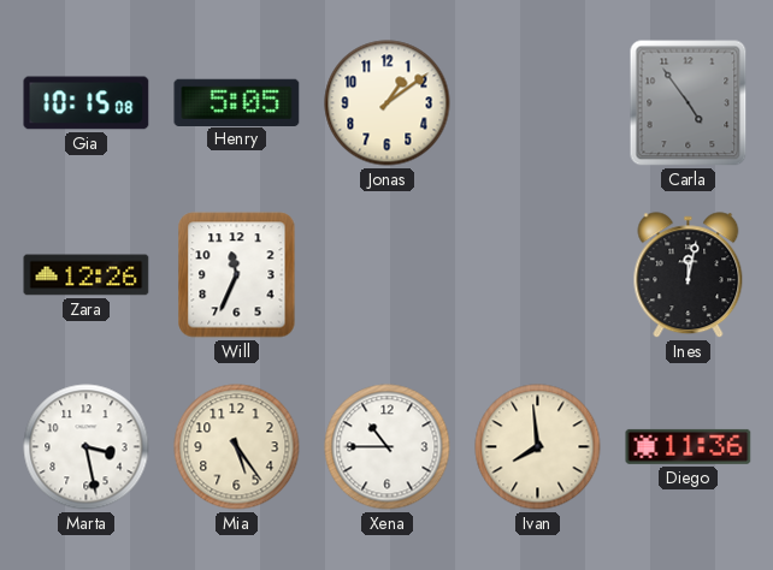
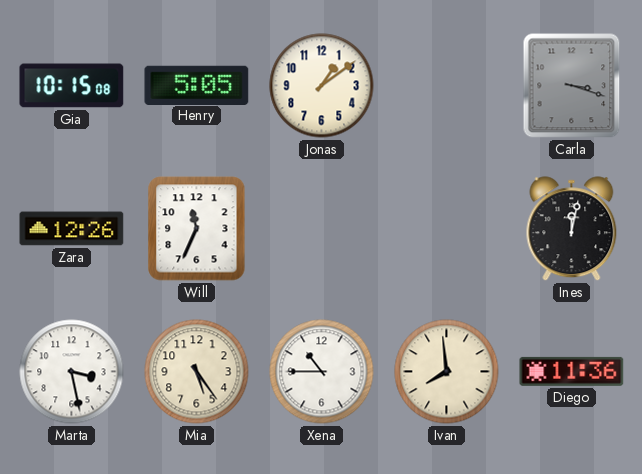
Carla: 4:54 -> 3:18
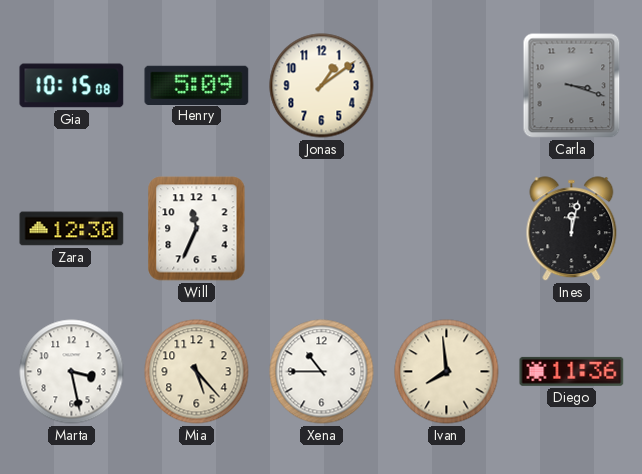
Henry: 5:05 -> 5:09
Zara: 12:26 -> 12:30
Mia: 5:24 -> 5:23
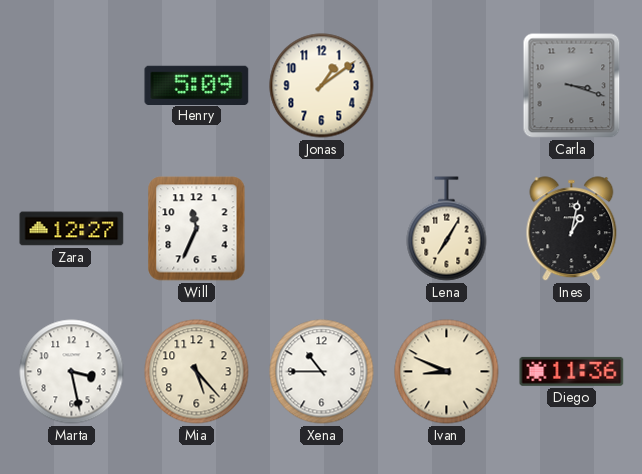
Gia: 10:15 -> none
Zara: 12:30 -> 12:27
Lena: none -> 7:05
Ines: 12:02 -> 1:02
Ivan: 7:59 -> 8:49
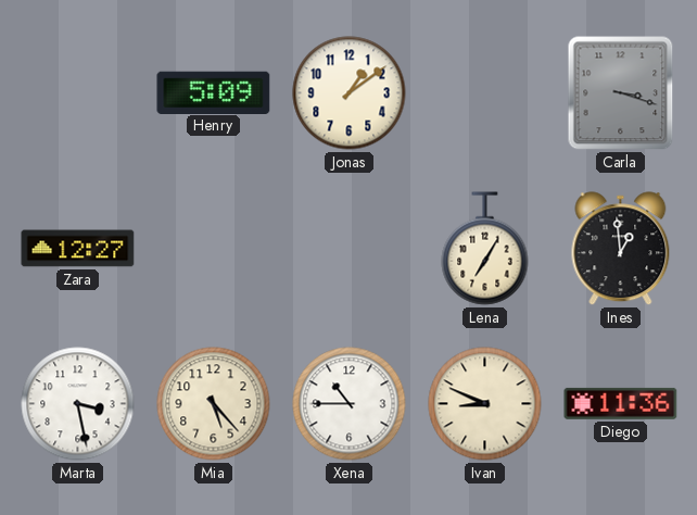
Will: 11:34 -> none
Ines: 1:02 -> 12:59
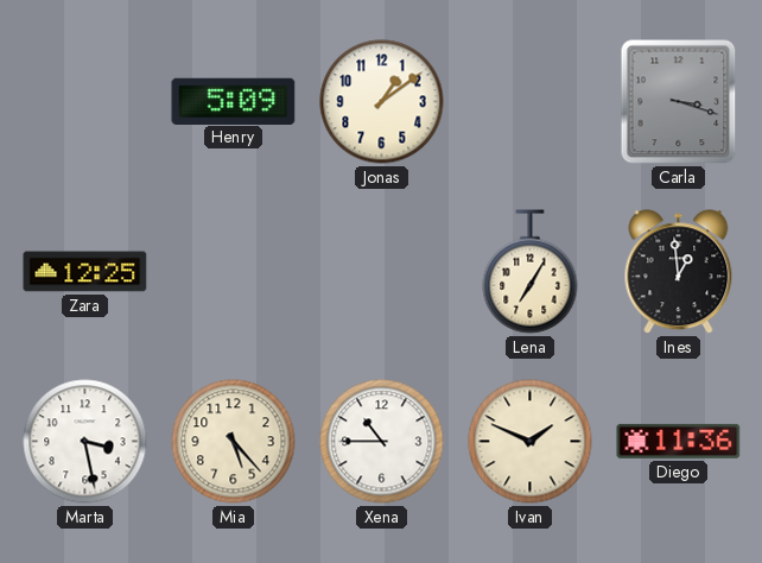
Zara: 12:27 -> 12:25
Ivan: 8:49 -> 1:49
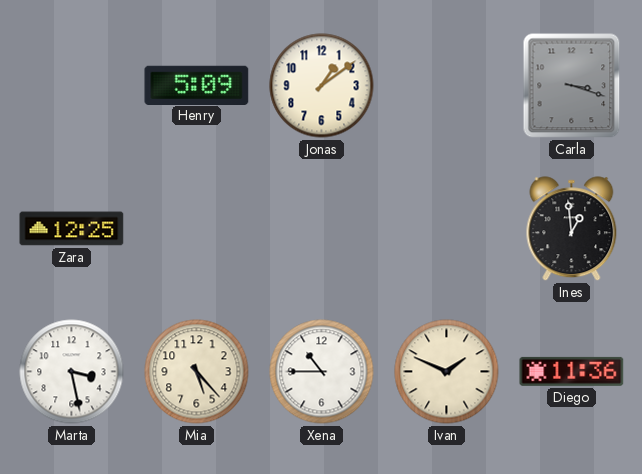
Lena: 7:05 -> none
